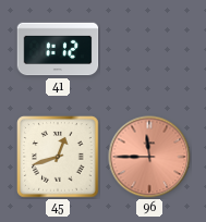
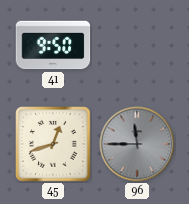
41: 1:12 -> 9:50
96 dial: salmon -> grey
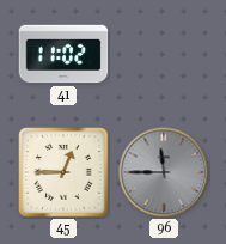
41: 9:50 -> 11:02
45: 12:42 -> 12:45
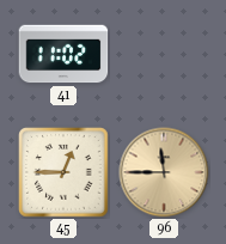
96 dial: grey -> champagne
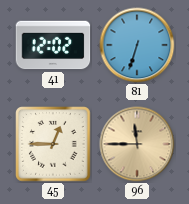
41: 11:02 -> 12:02
81: none -> 6:33
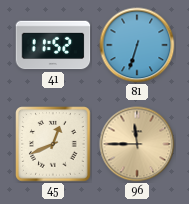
41: 12:02 -> 11:52
45: 12:45 -> 12:41
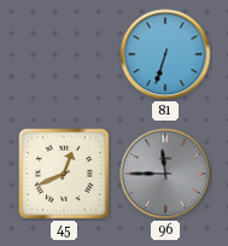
41: 11:52 -> none
96 dial: champagne -> grey
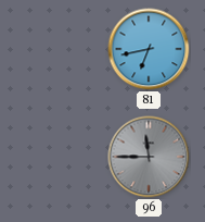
81: 6:33 -> 6:43
45: 12:41 -> none
